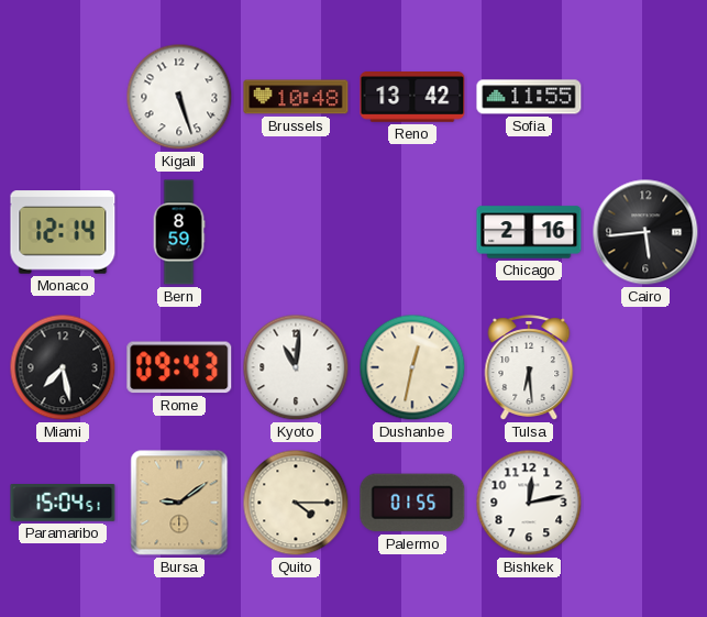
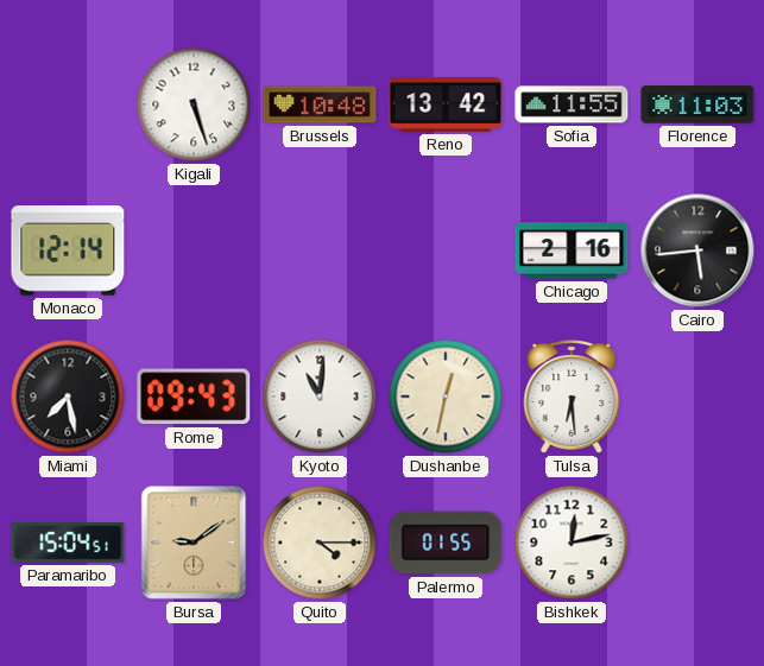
Florence: none -> 11:03
Bern: 8:59 -> none
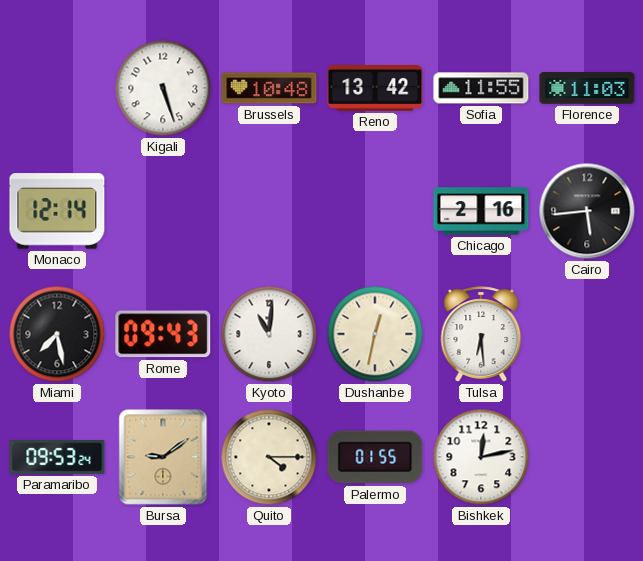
Paramaribo: 15:04 -> 09:53
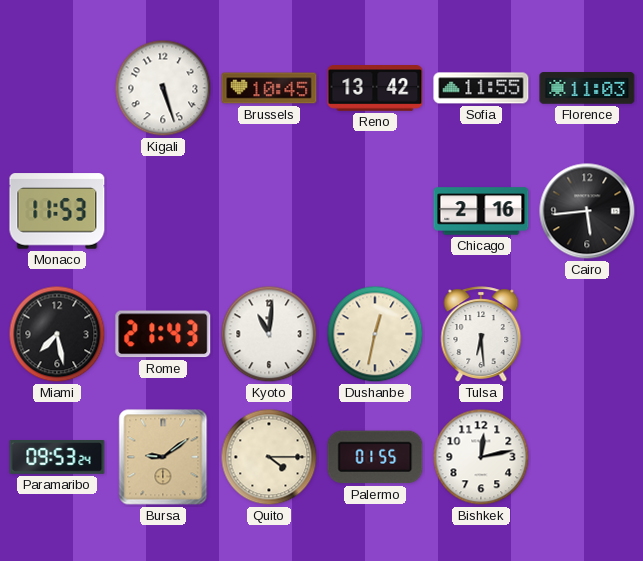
Brussels: 10:48 -> 10:45
Monaco: 12:14 -> 11:53
Rome: 09:43 -> 21:43
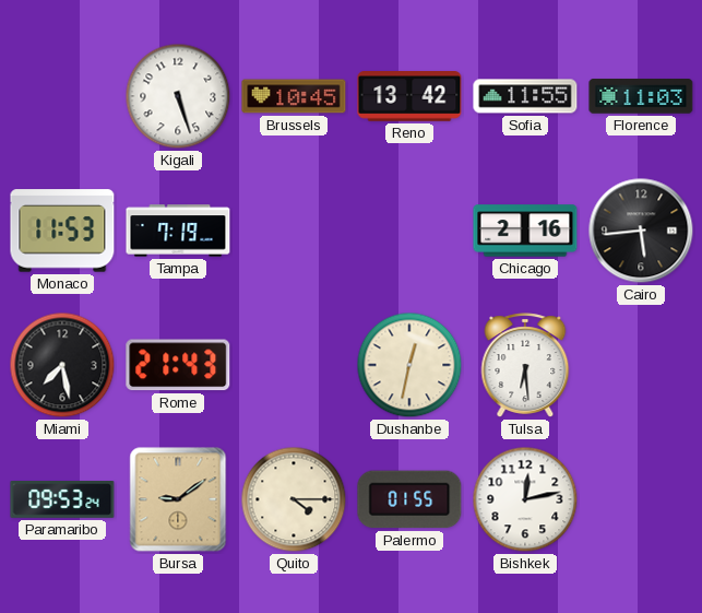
Tampa: none -> 7:19
Kyoto: 11:01 -> none
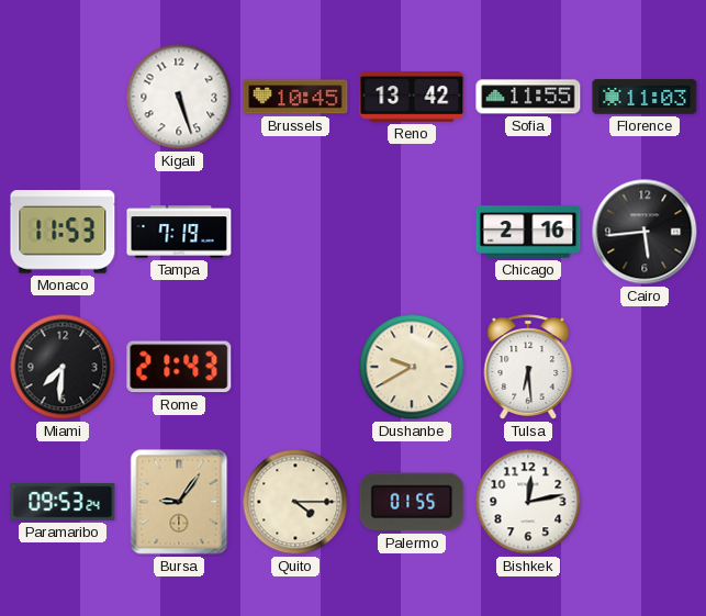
Miami: 7:28 -> 7:31
Dushanbe: 12:32 -> 9:40
Bursa: 9:09 -> 9:06
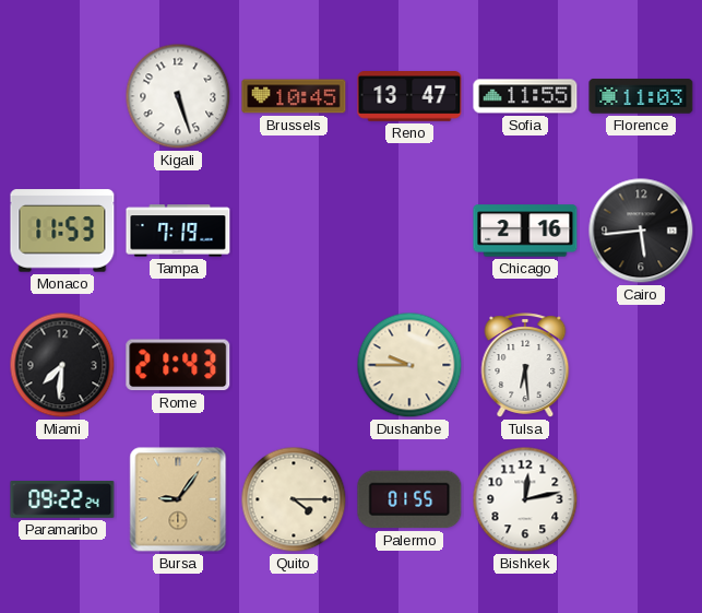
Reno: 13:42 -> 13:47
Dushanbe: 9:40 -> 9:45
Paramaribo: 09:53 -> 09:22
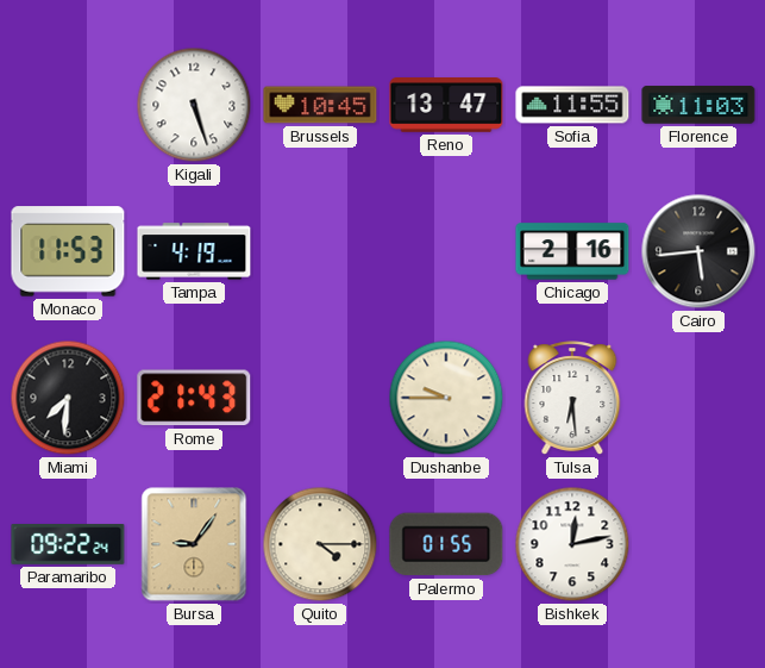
Tampa: 7:19 -> 4:19
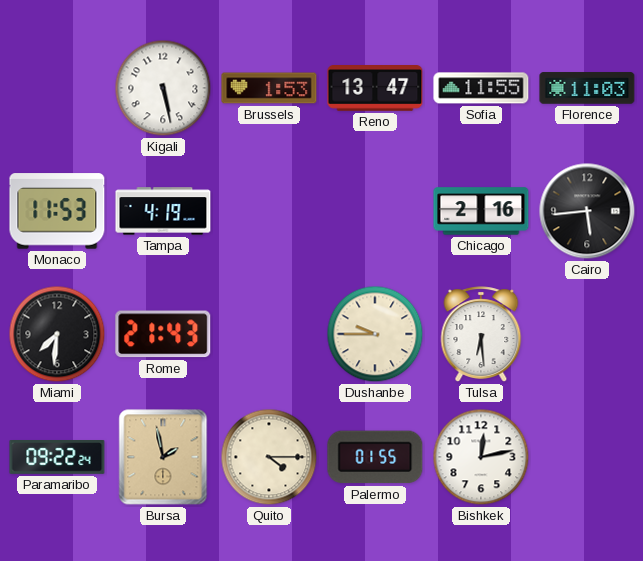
Kigali: 5:27 -> 5:28
Brussels: 10:45 -> 1:53
Bursa: 9:06 -> 1:58
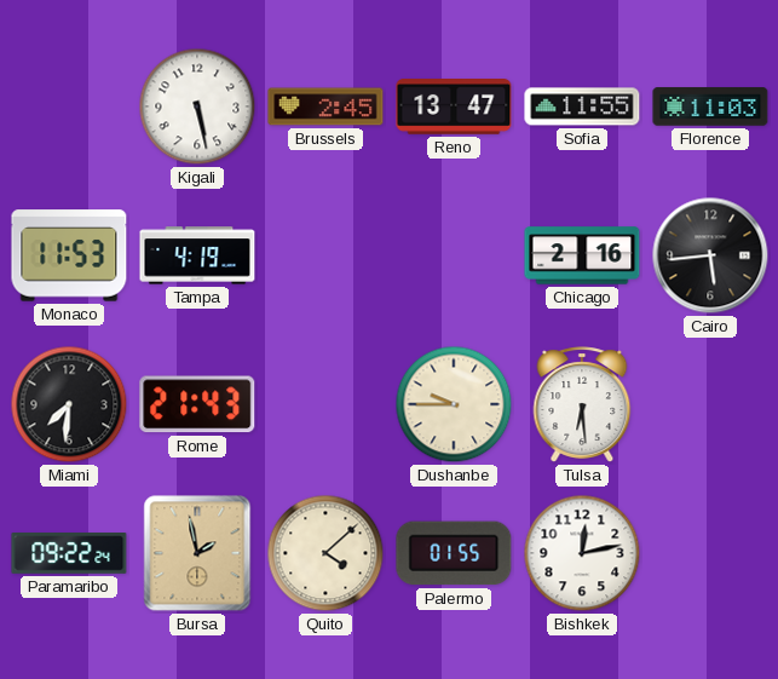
Brussels: 1:53 -> 2:45
Quito: 4:15 -> 4:08
